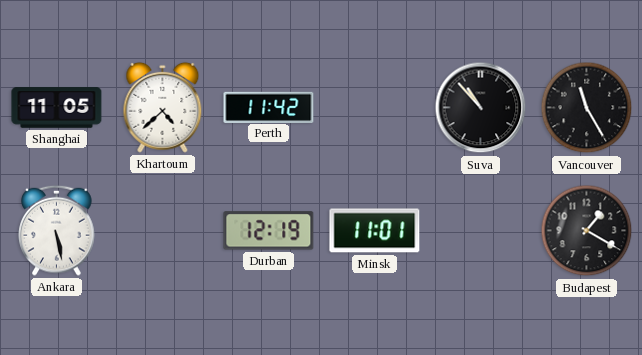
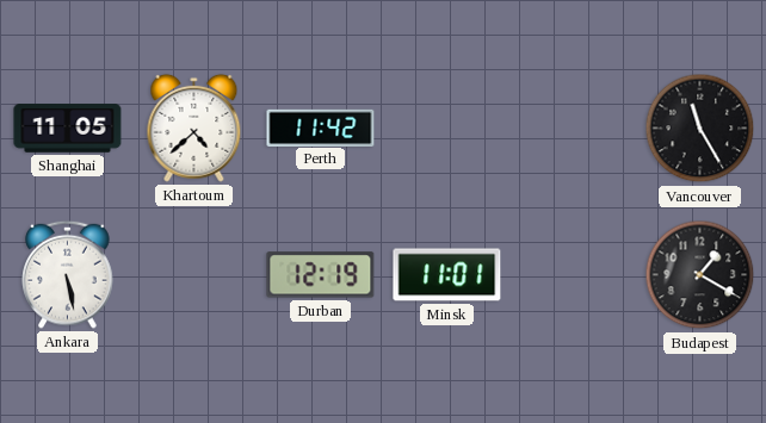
Suva: 10:53 -> none
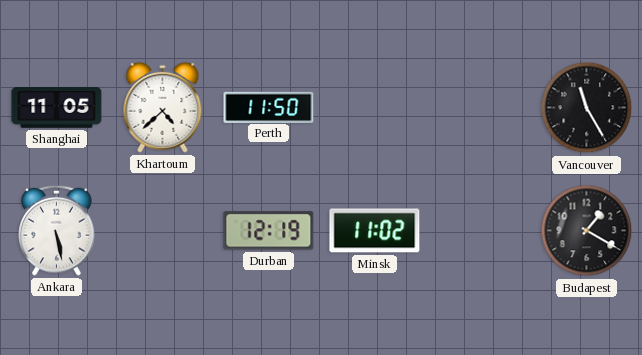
Perth: 11:42 -> 11:50
Minsk: 11:01 -> 11:02
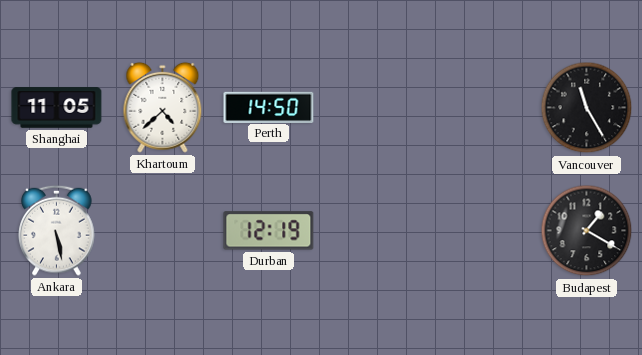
Perth: 11:50 -> 14:50
Minsk: 11:02 -> none
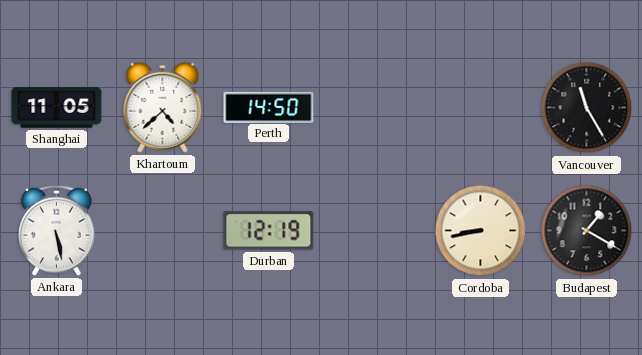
Cordoba: none -> 8:43
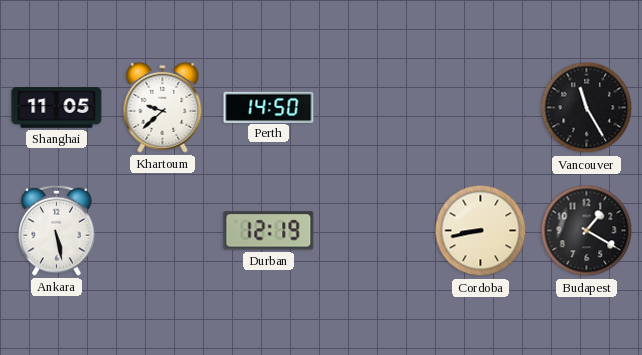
Khartoum: 4:38 -> 9:38
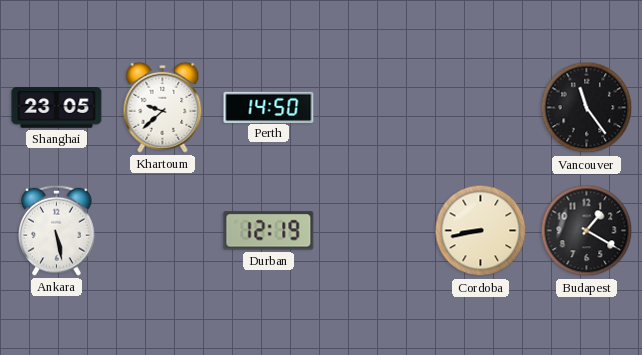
Shanghai: 11:05 -> 23:05
Vancouver: 11:25 -> 11:24
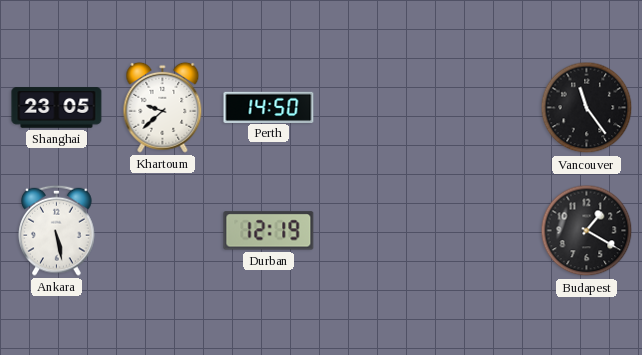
Cordoba: 8:43 -> none
